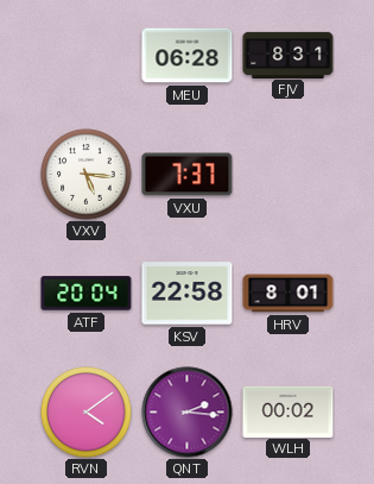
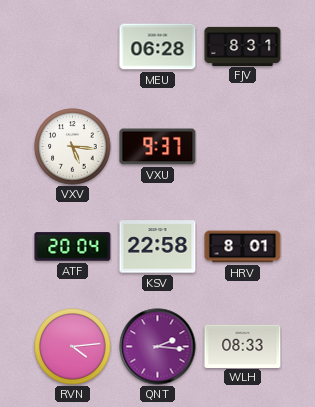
VXU: 7:37 -> 9:37
RVN: 4:09 -> 4:14
WLH: 00:02 -> 08:33
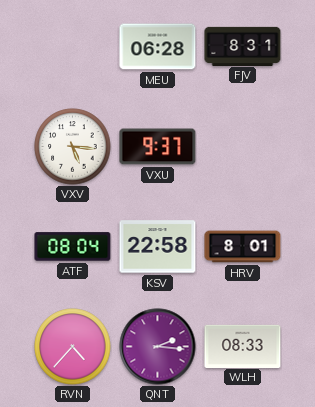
ATF: 20:04 -> 08:04
RVN: 4:14 -> 4:37
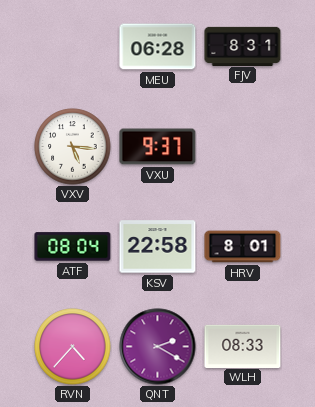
QNT: 2:16 -> 2:20
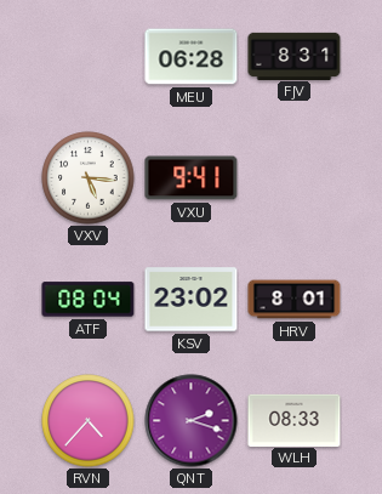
VXU: 9:37 -> 9:41
KSV: 22:58 -> 23:02
QNT: 2:20 -> 2:18
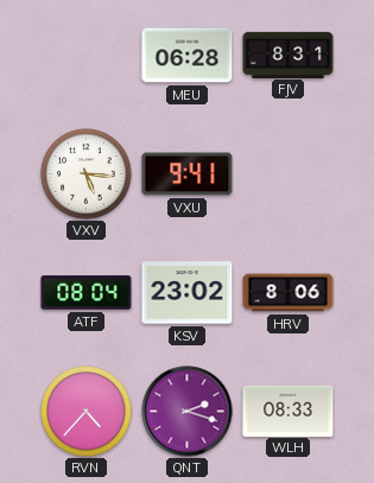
HRV: 8:01 -> 8:06
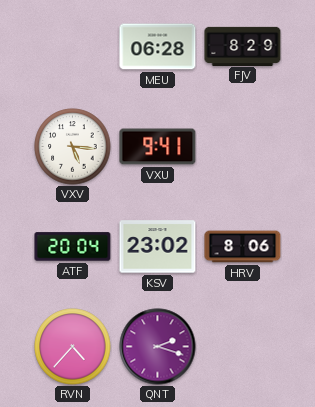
FJV: 8:31 -> 8:29
ATF: 08:04 -> 20:04
WLH: 08:33 -> none
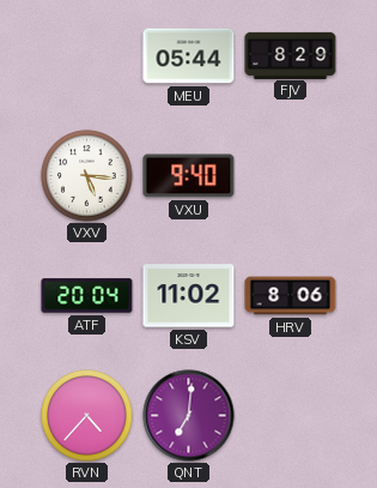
MEU: 06:28 -> 05:44
VXU: 9:41 -> 9:40
KSV: 23:02 -> 11:02
QNT: 2:18 -> 7:01
